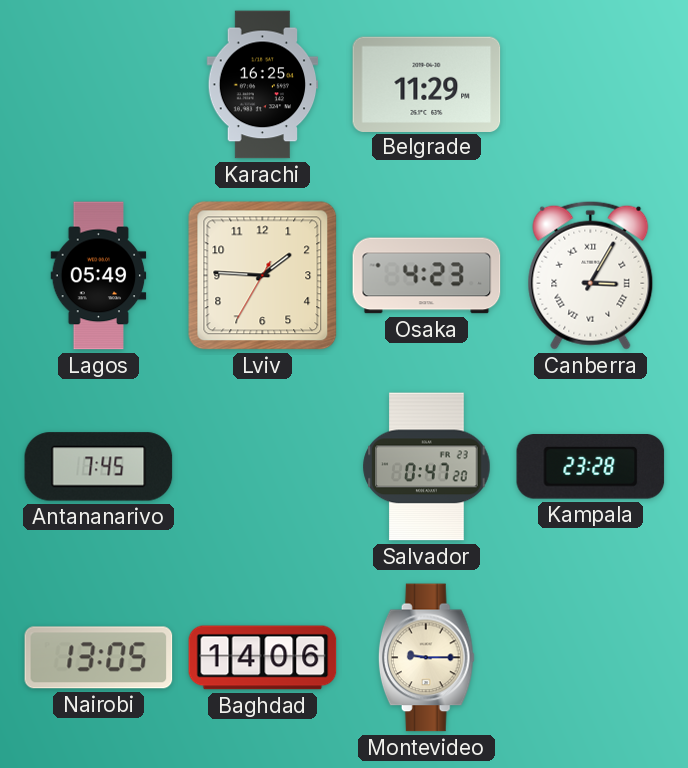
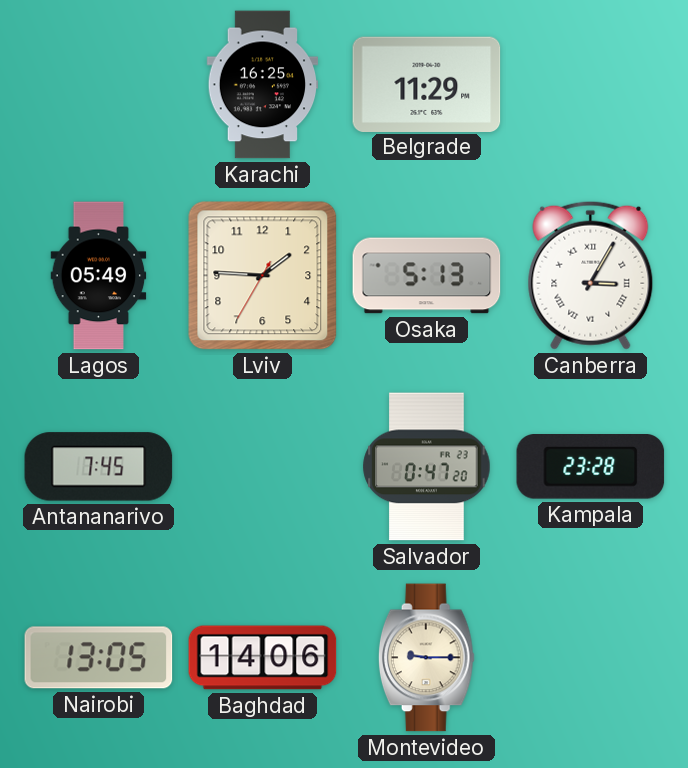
Osaka: 4:23 -> 5:13
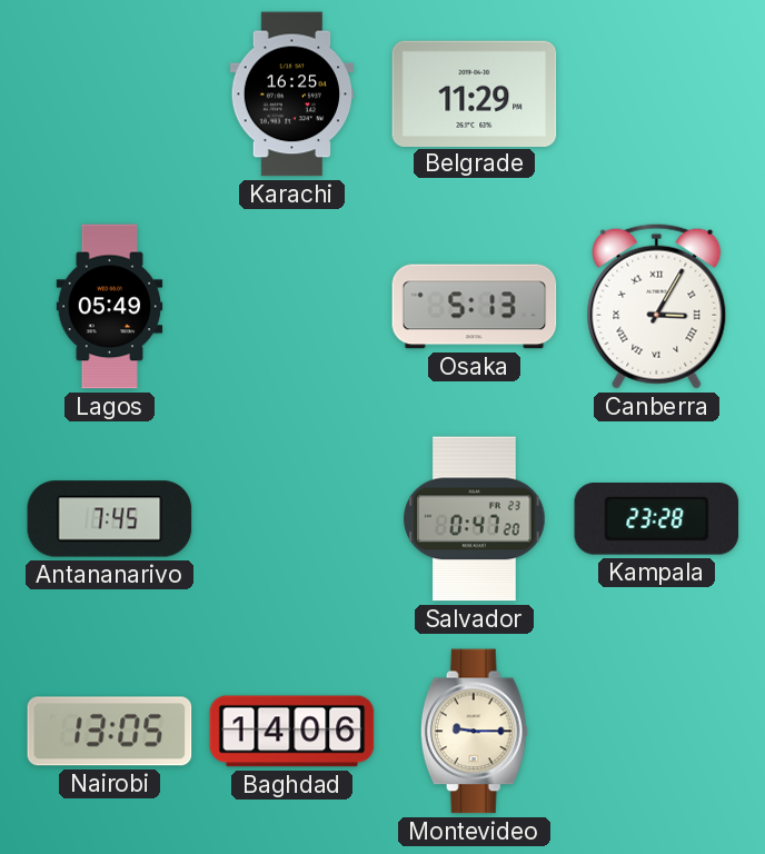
Lviv: 1:45 -> none
